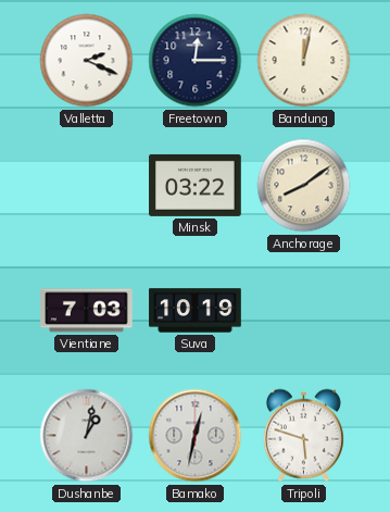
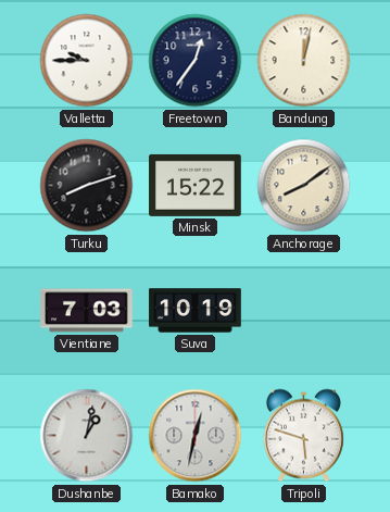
Valletta: 2:19 -> 9:45
Freetown: 12:15 -> 12:36
Turku: none -> 8:12
Minsk: 03:22 -> 15:22
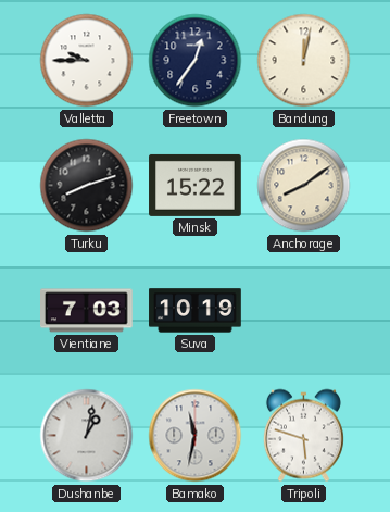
Bamako: 12:32 -> 11:32
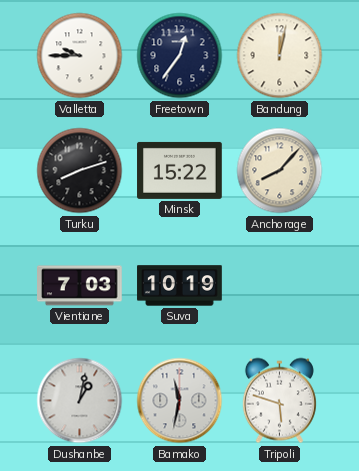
Anchorage: 8:09 -> 8:07
